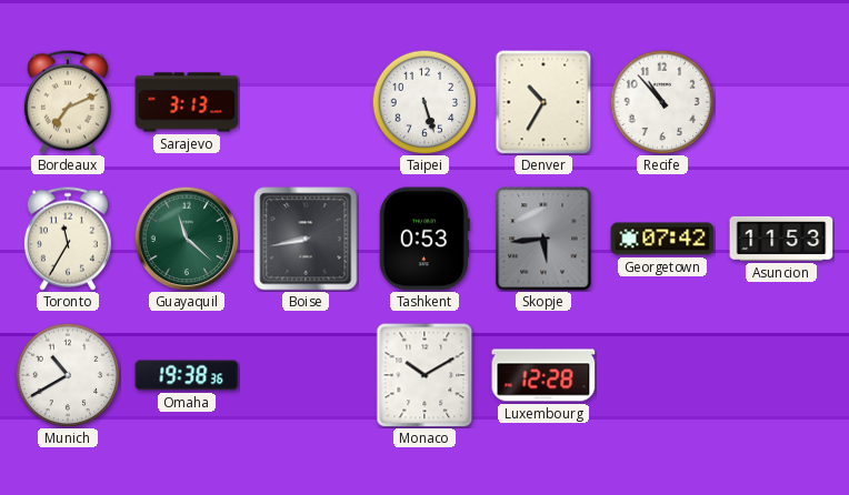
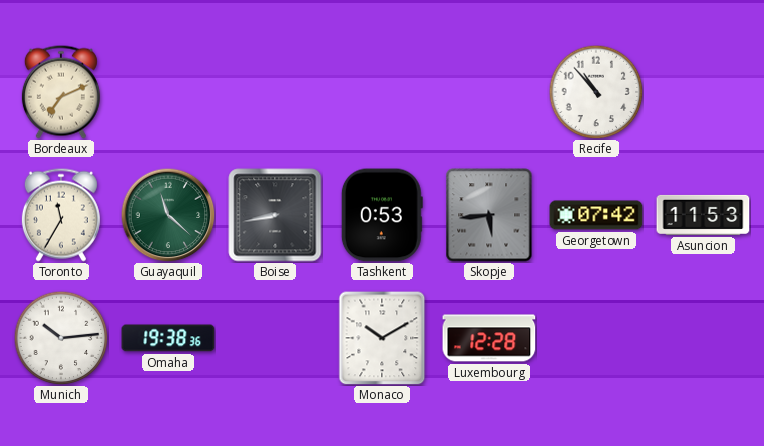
Sarajevo: 3:13 -> none
Taipei: 5:27 -> none
Denver: 10:35 -> none
Munich: 10:40 -> 10:14
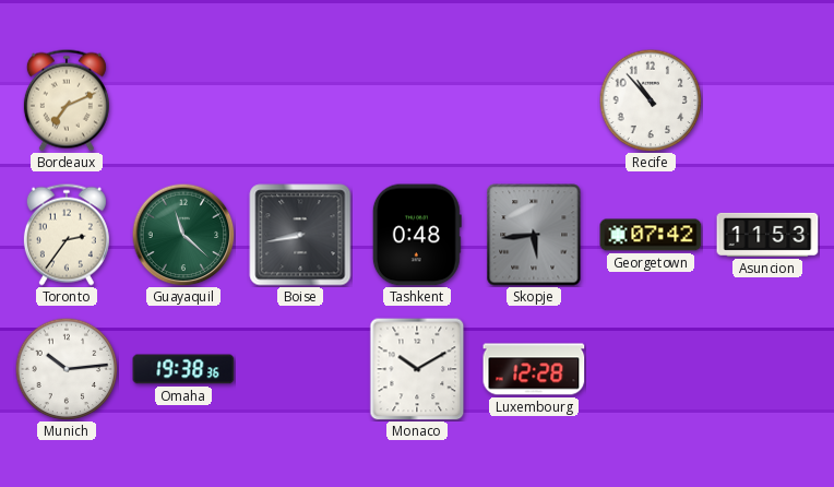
Toronto: 11:35 -> 2:36
Tashkent: 0:53 -> 0:48
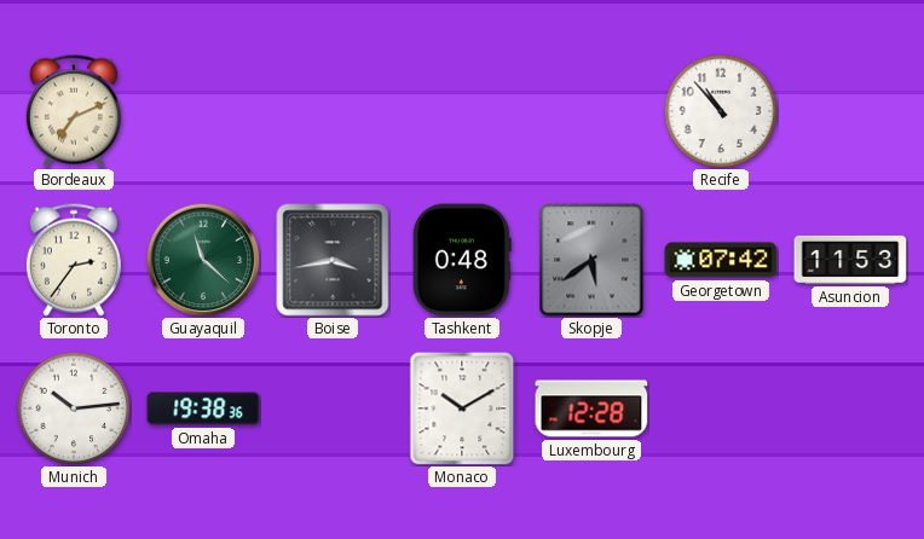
Boise: 8:43 -> 3:43
Skopje: 5:44 -> 5:39
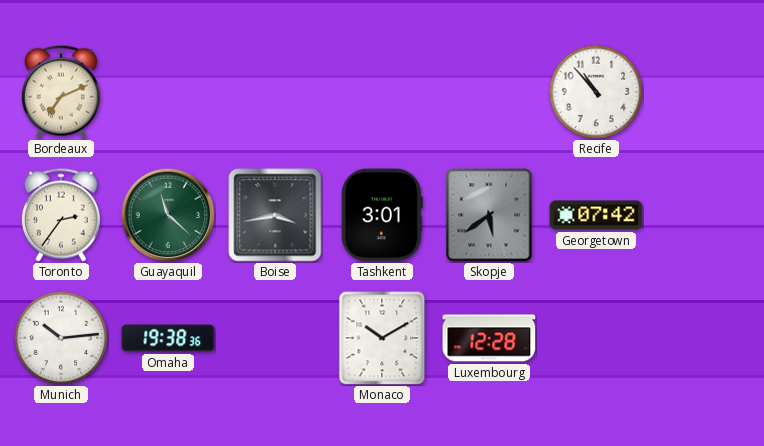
Tashkent: 0:48 -> 3:01
Asuncion: 11:53 -> none
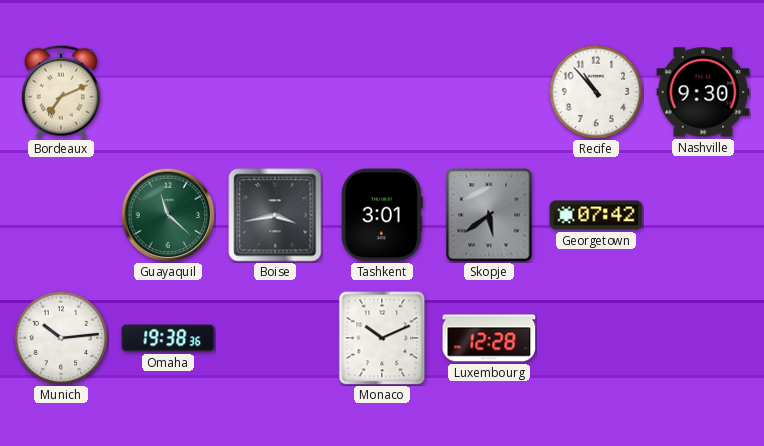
Nashville: none -> 9:30
Toronto: 2:36 -> none
Monaco: 10:10 -> 10:11
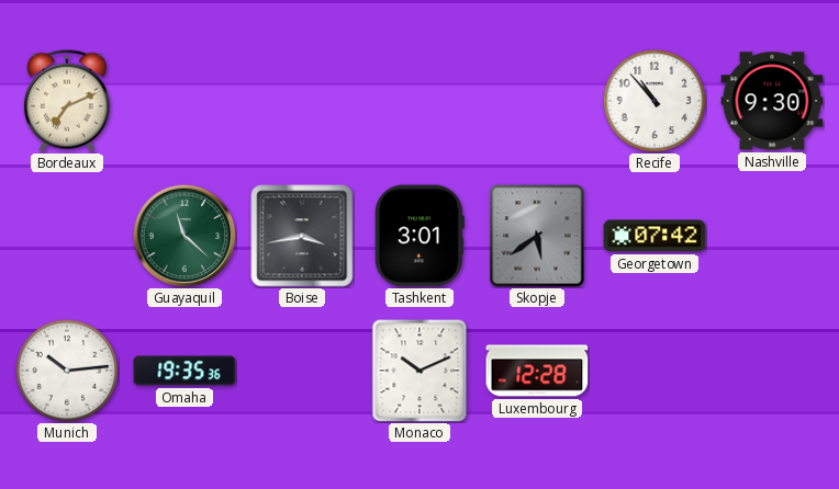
Omaha: 19:38 -> 19:35
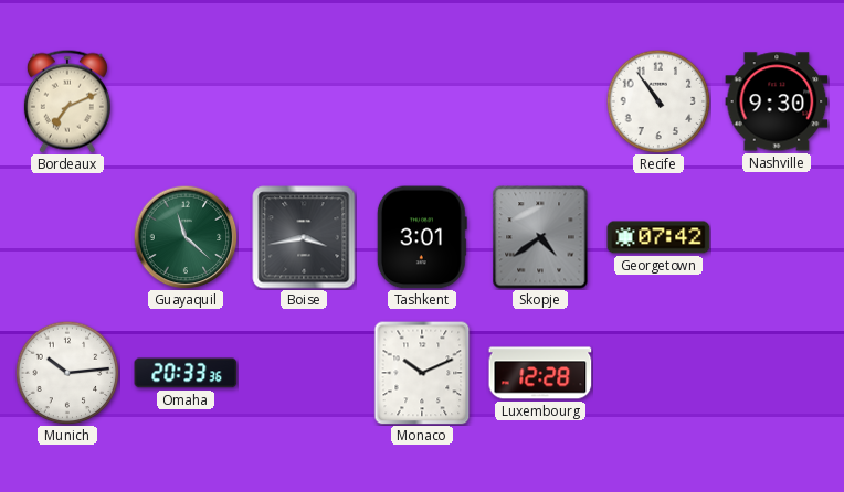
Recife: 10:53 -> 10:54
Skopje: 5:39 -> 4:39
Omaha: 19:35 -> 20:33
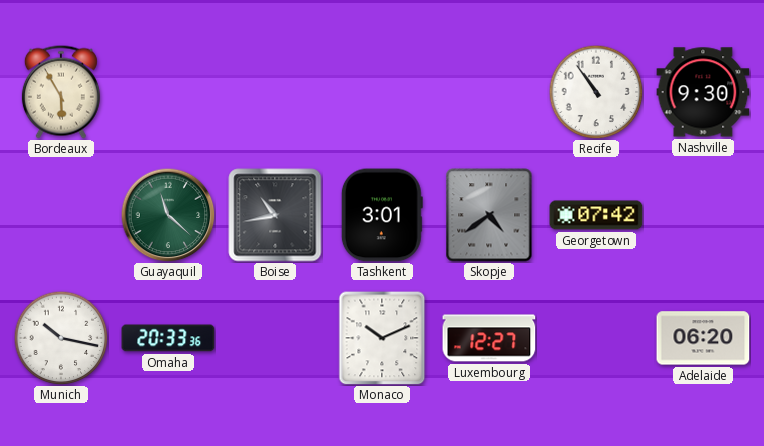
Bordeaux: 7:11 -> 5:55
Boise: 3:43 -> 10:43
Munich: 10:14 -> 10:17
Luxembourg: 12:28 -> 12:27
Adelaide: none -> 06:20
